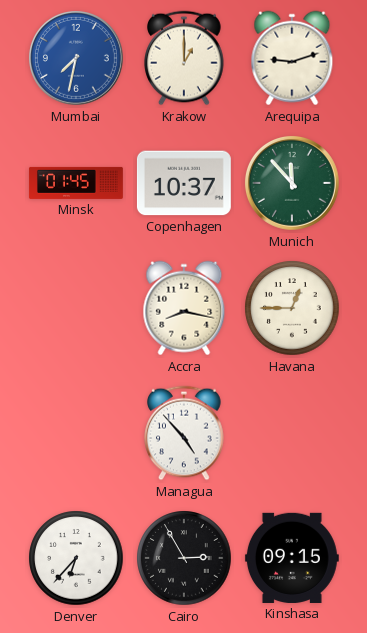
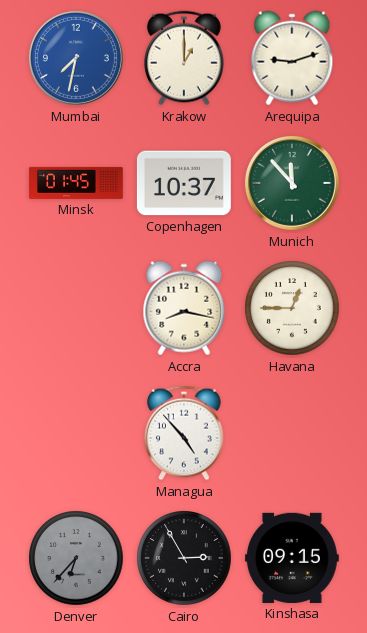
Denver dial: white -> grey
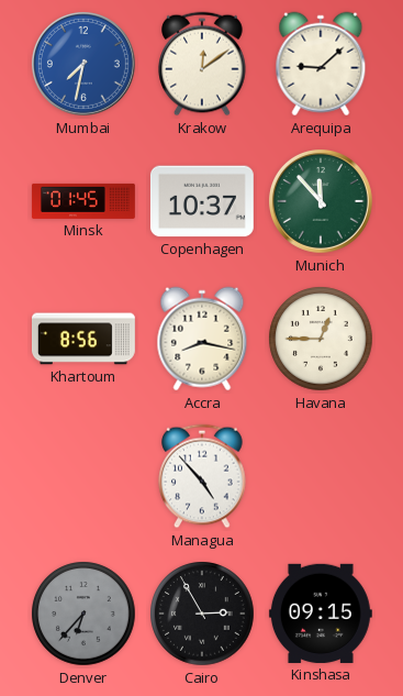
Krakow: 1:00 -> 12:09
Arequipa: 9:12 -> 9:08
Khartoum: none -> 8:56
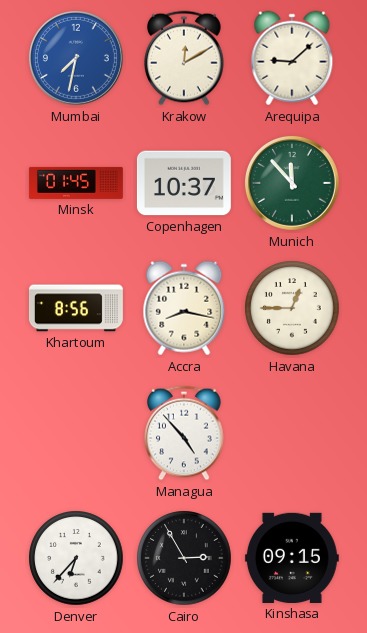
Krakow: 12:09 -> 12:10
Denver dial: grey -> white
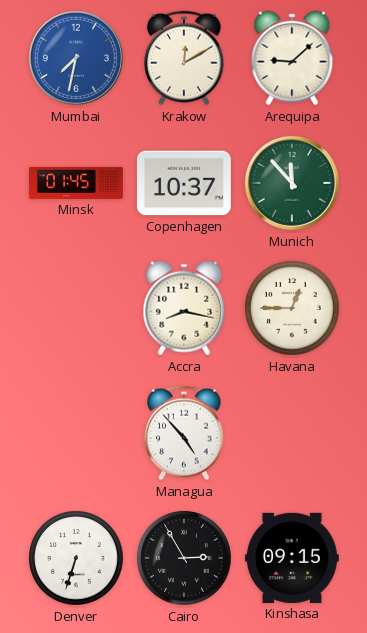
Khartoum: 8:56 -> none
Denver: 6:37 -> 6:33
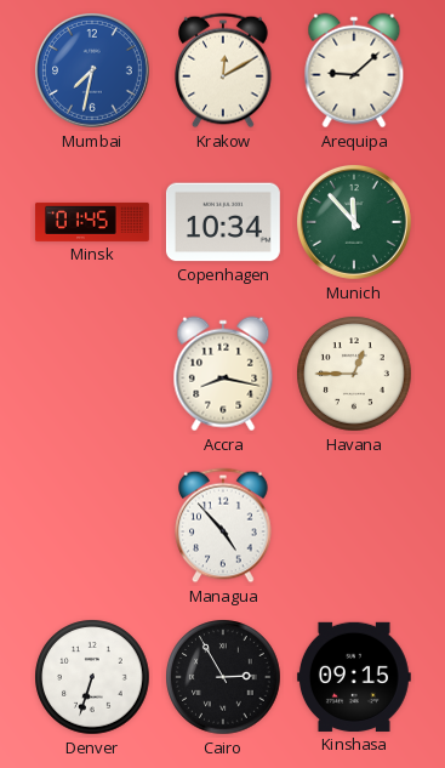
Copenhagen: 10:37 -> 10:34
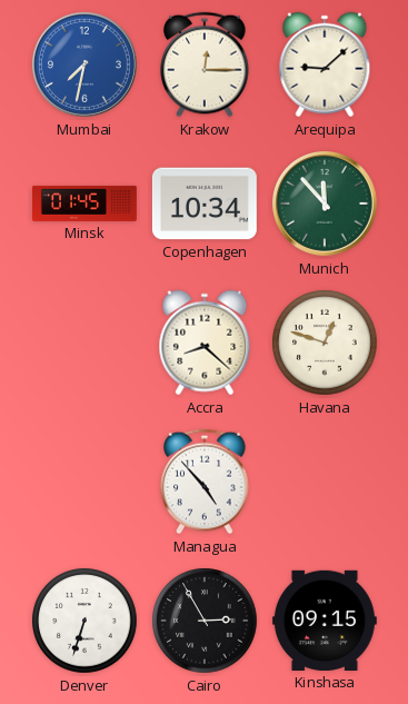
Krakow: 12:10 -> 12:15
Accra: 8:17 -> 8:22
Havana: 12:45 -> 12:48
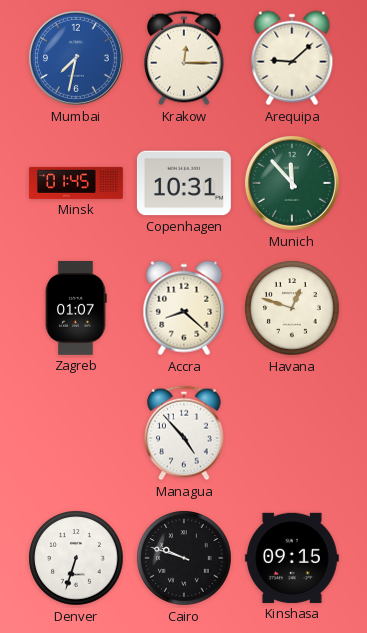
Copenhagen: 10:34 -> 10:31
Zagreb: none -> 01:07
Cairo: 2:55 -> 9:48
